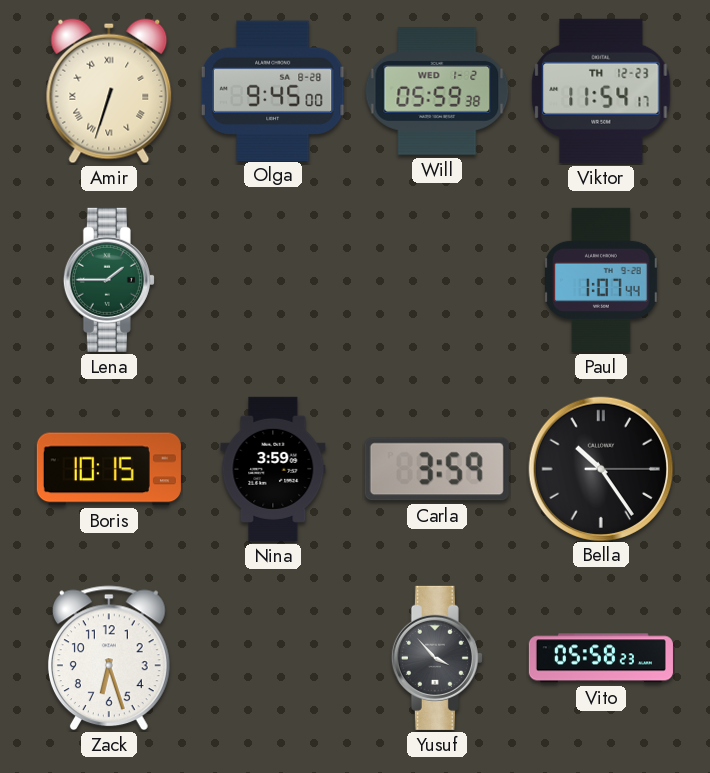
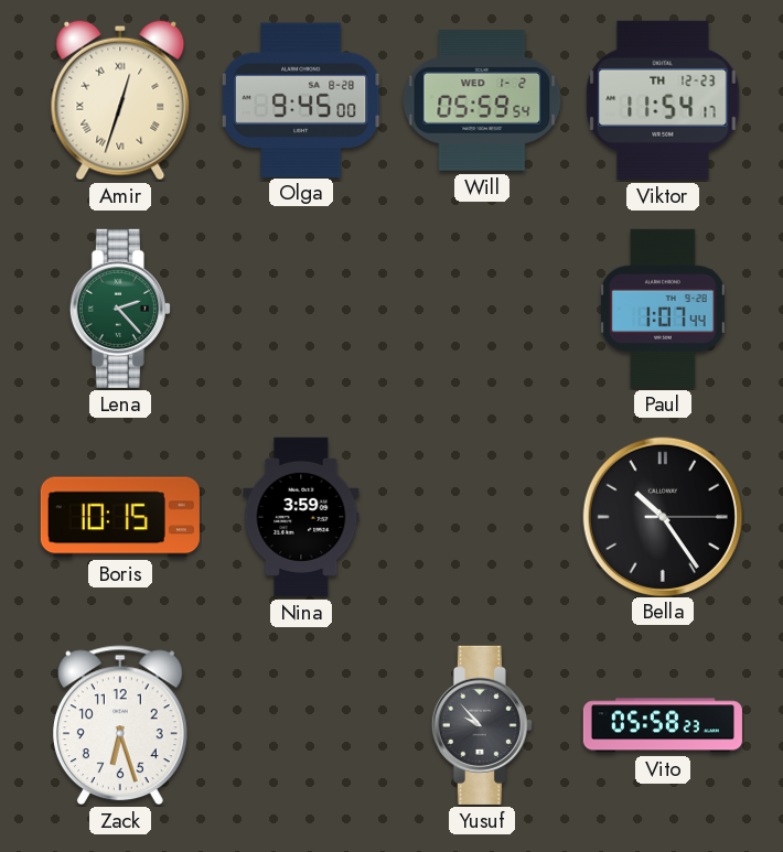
Amir: 6:33 -> 12:33
Will: 05:59:38 -> 05:59:54
Lena: 1:45 -> 2:23
Carla: 3:59 -> none
Yusuf: 3:53 -> 9:53
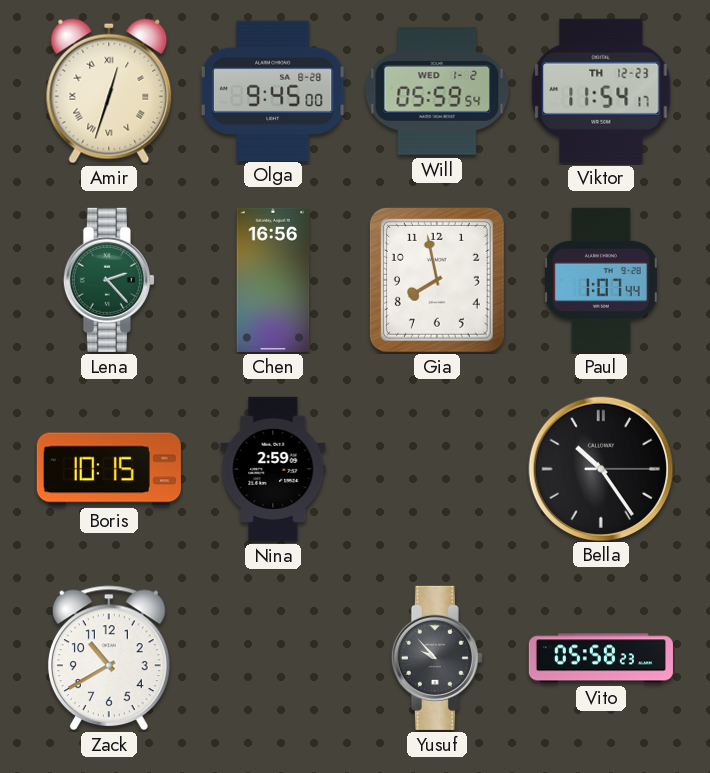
Chen: none -> 16:56
Gia: none -> 7:58
Nina: 3:59 -> 2:59
Zack: 6:27 -> 10:40
